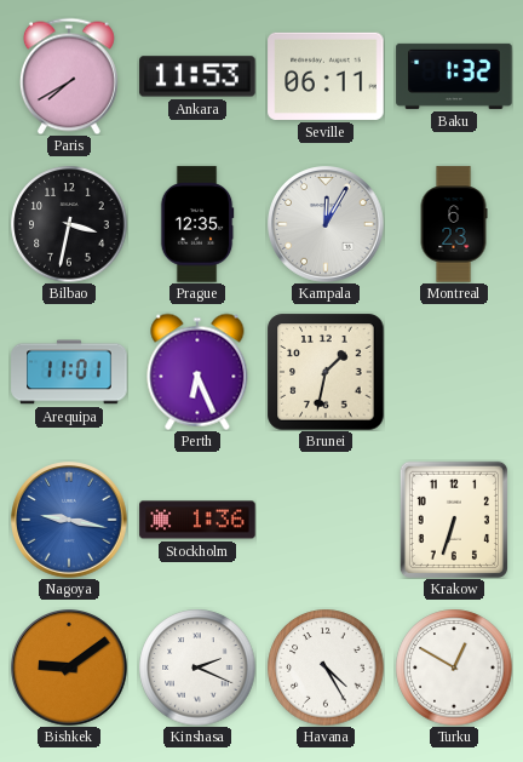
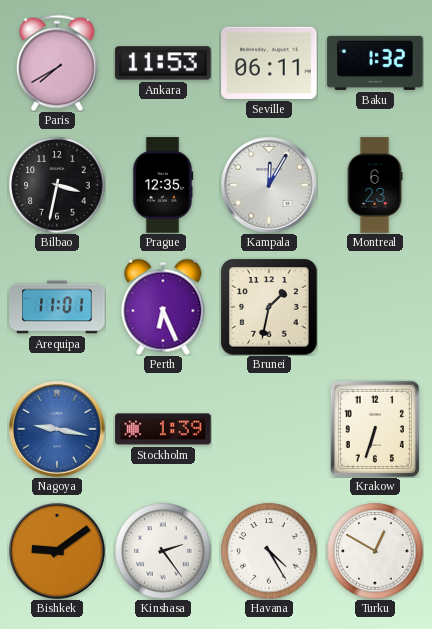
Stockholm: 1:36 -> 1:39
Kinshasa: 2:19 -> 2:24
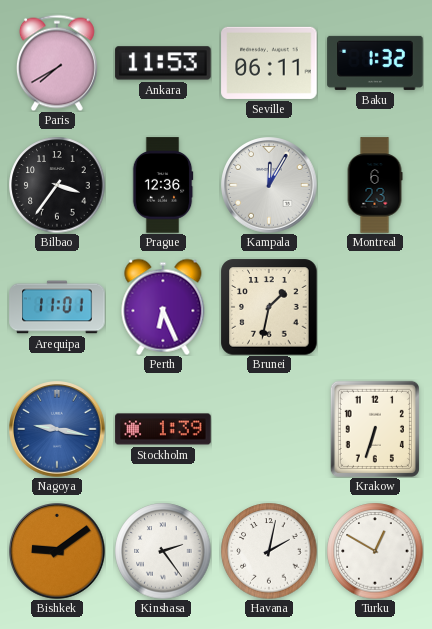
Bilbao: 3:32 -> 3:36
Prague: 12:35 -> 12:36
Havana: 4:25 -> 2:02
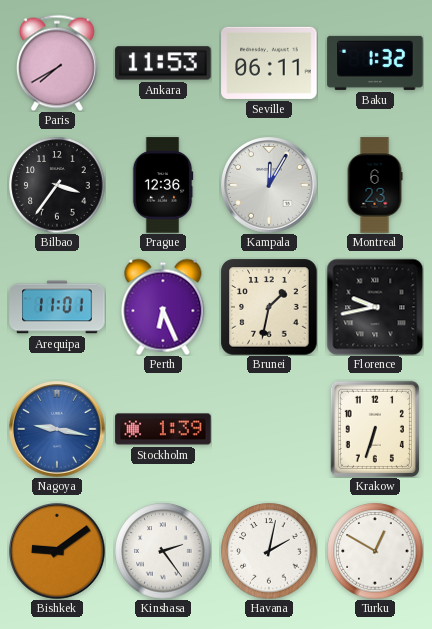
Florence: none -> 9:43
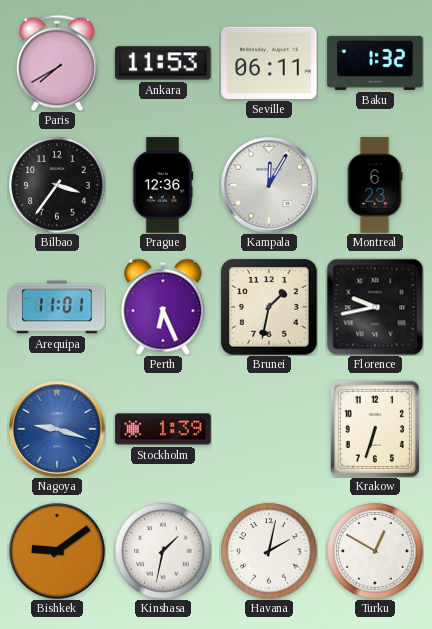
Nagoya: 9:17 -> 9:18
Kinshasa: 2:24 -> 1:32
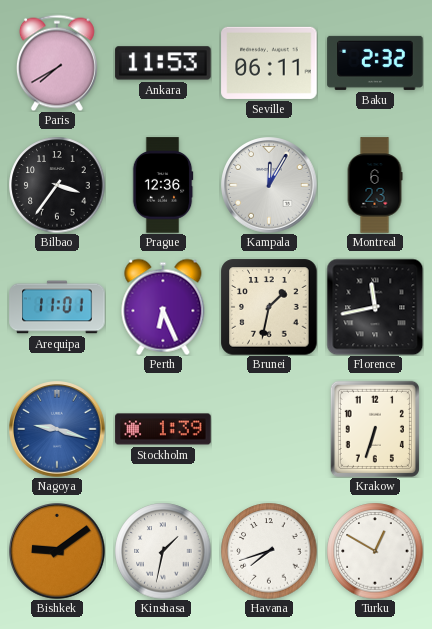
Baku: 1:32 -> 2:32
Florence: 9:43 -> 11:43
Havana: 2:02 -> 7:42
